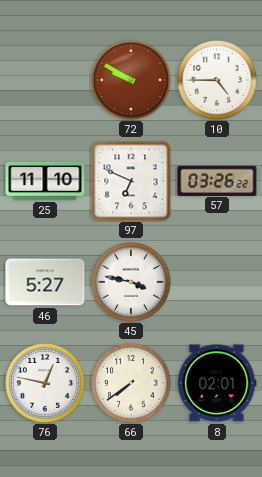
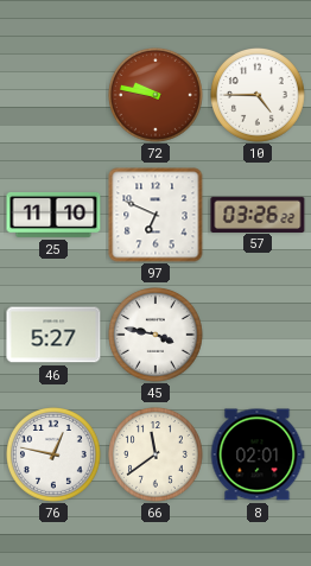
72: 9:50 -> 9:47
66: 7:39 -> 11:39
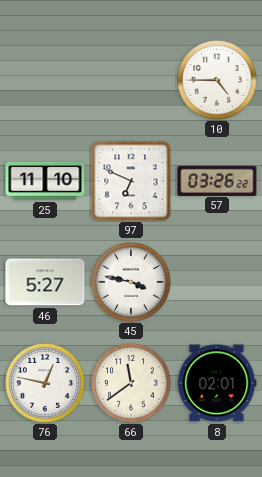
72: 9:47 -> none
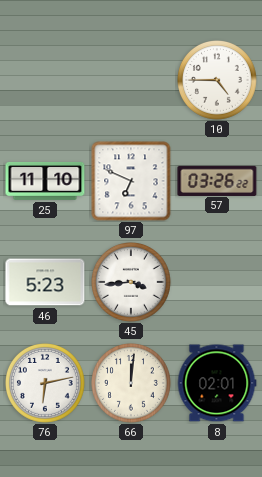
46: 5:27 -> 5:23
45: 3:47 -> 3:44
76: 12:47 -> 6:13
66: 11:39 -> 12:01
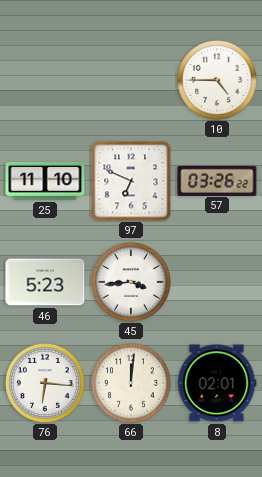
76: 6:13 -> 6:16
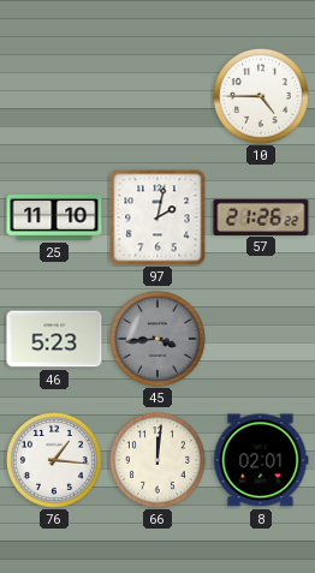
97: 6:49 -> 2:02
57: 03:26 -> 21:26
45 dial: white -> grey
76: 6:16 -> 1:16
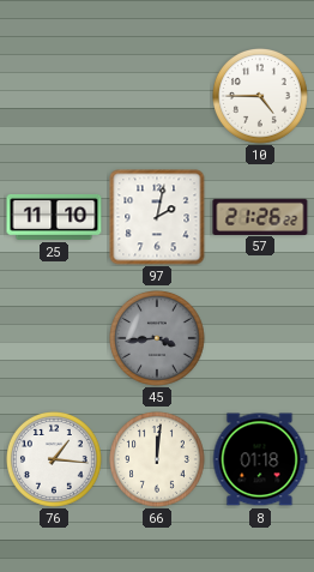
46: 5:23 -> none
8: 02:01 -> 01:18
